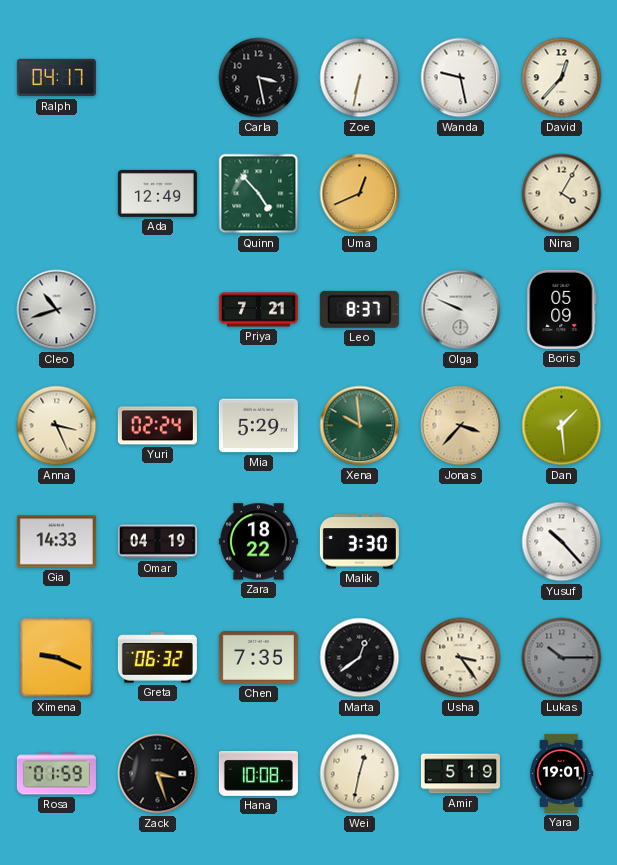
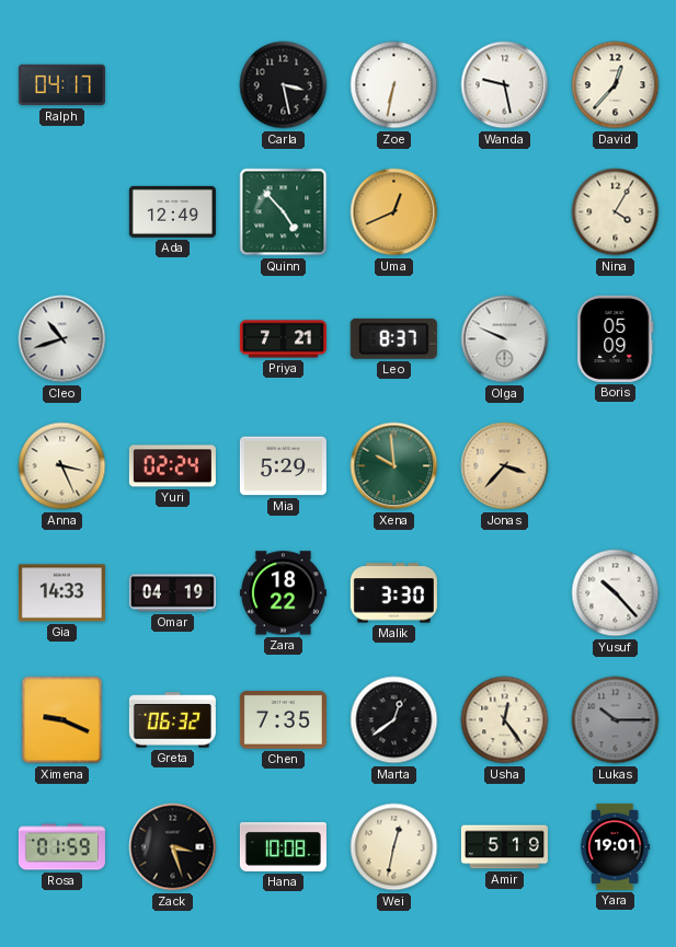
Dan: 1:29 -> none
Usha: 3:24 -> 12:24
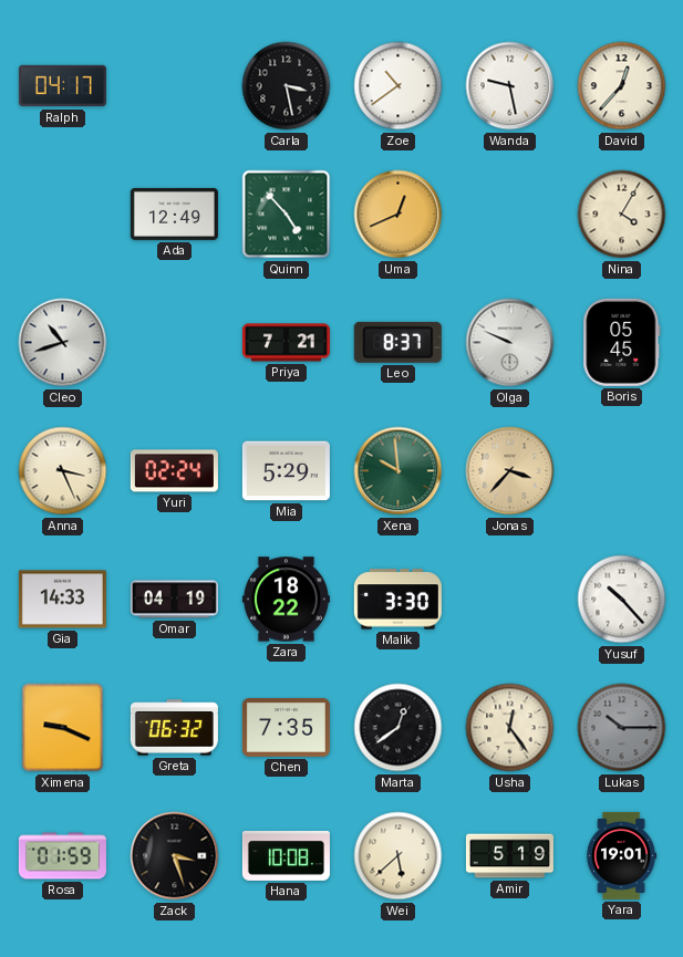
Zoe: 6:32 -> 10:39
Boris: 05:09 -> 05:45
Wei: 12:32 -> 5:38
